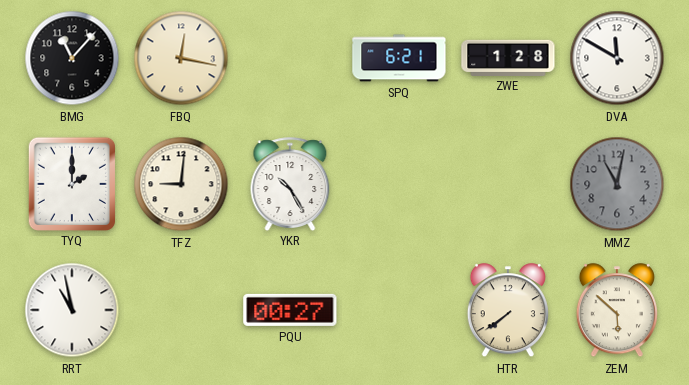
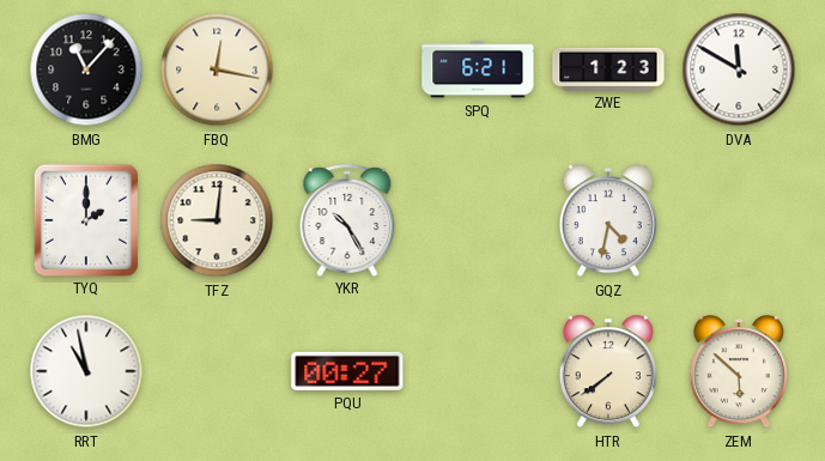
ZWE: 1:28 -> 1:23
GQZ: none -> 4:32
MMZ: 11:02 -> none
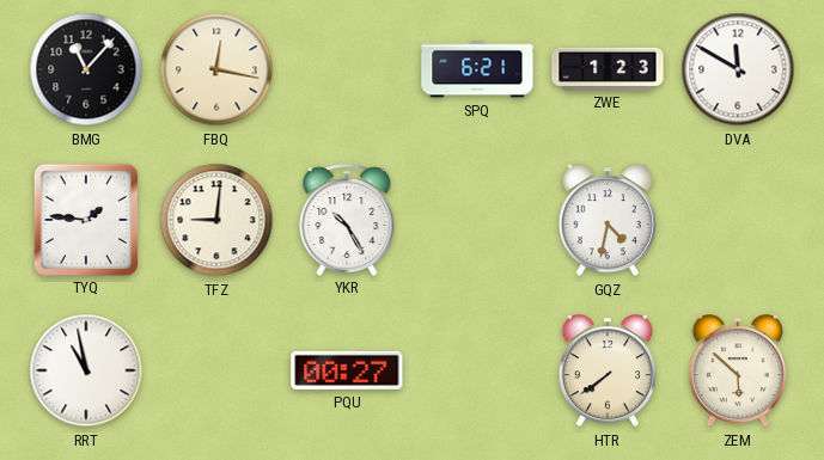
TYQ: 2:00 -> 1:46
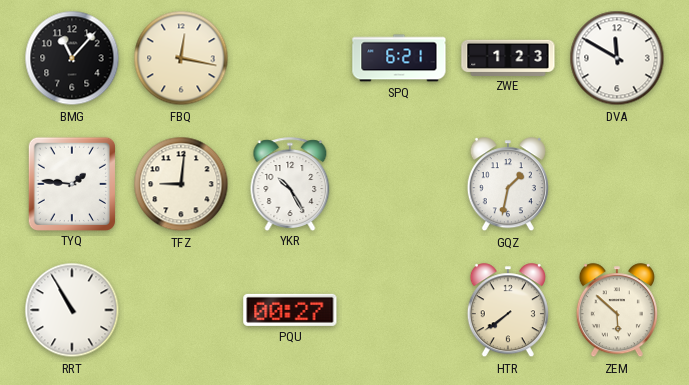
GQZ: 4:32 -> 1:32
RRT: 10:58 -> 10:55
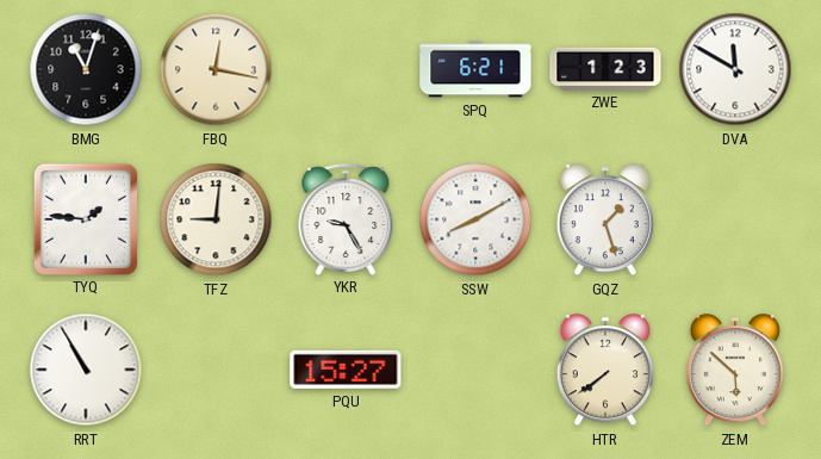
BMG: 11:07 -> 11:03
YKR: 10:25 -> 9:25
SSW: none -> 8:10
GQZ: 1:32 -> 1:27
PQU: 00:27 -> 15:27
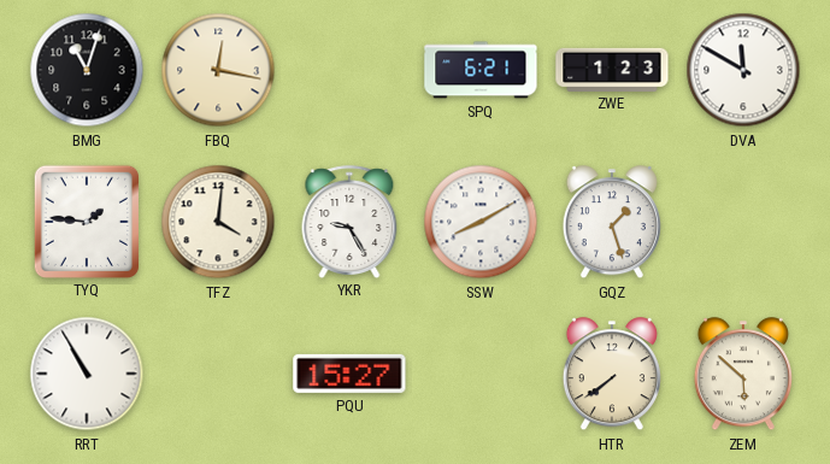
TFZ: 9:01 -> 4:01
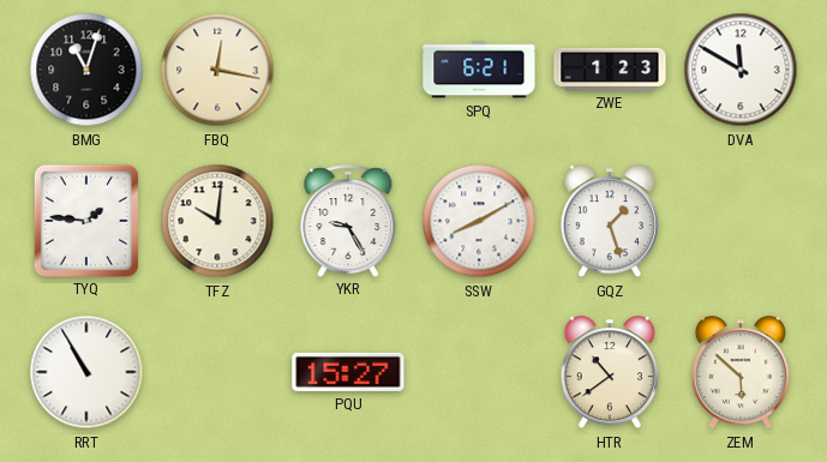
TFZ: 4:01 -> 10:01
HTR: 7:39 -> 10:39
